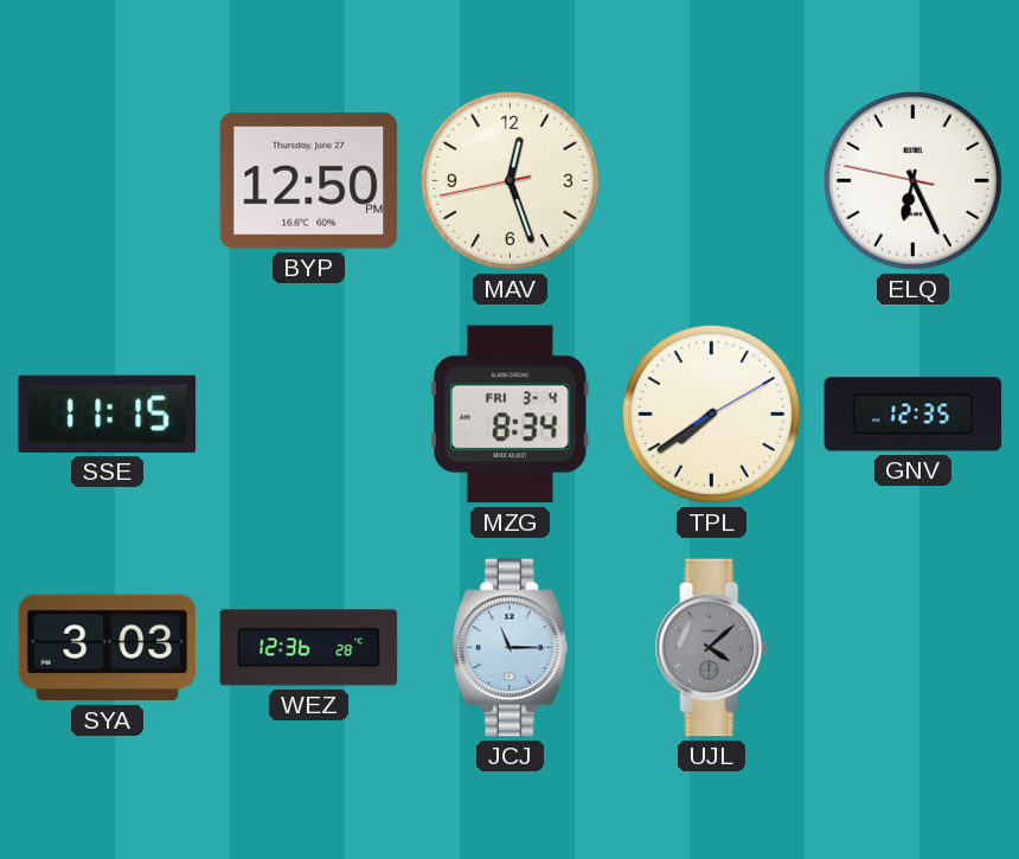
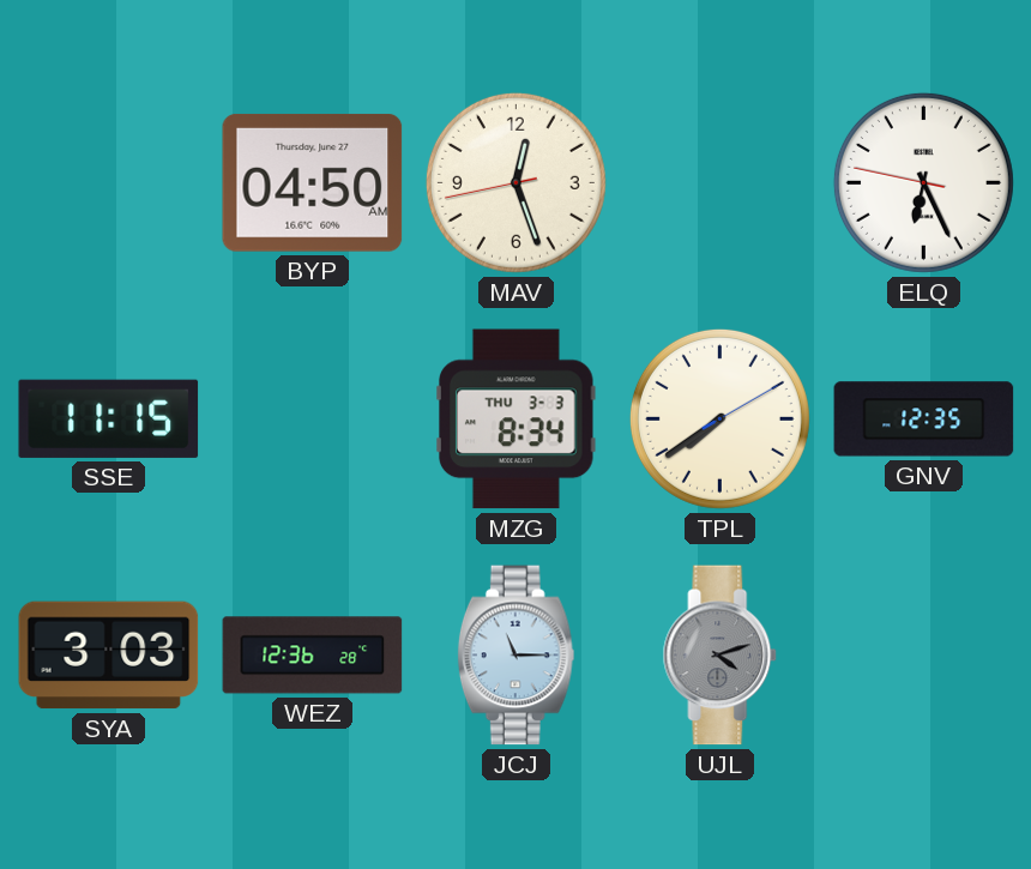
BYP: 12:50 -> 04:50
MZG date: FRI 3-4 -> THU 3-3
UJL: 4:08 -> 4:12
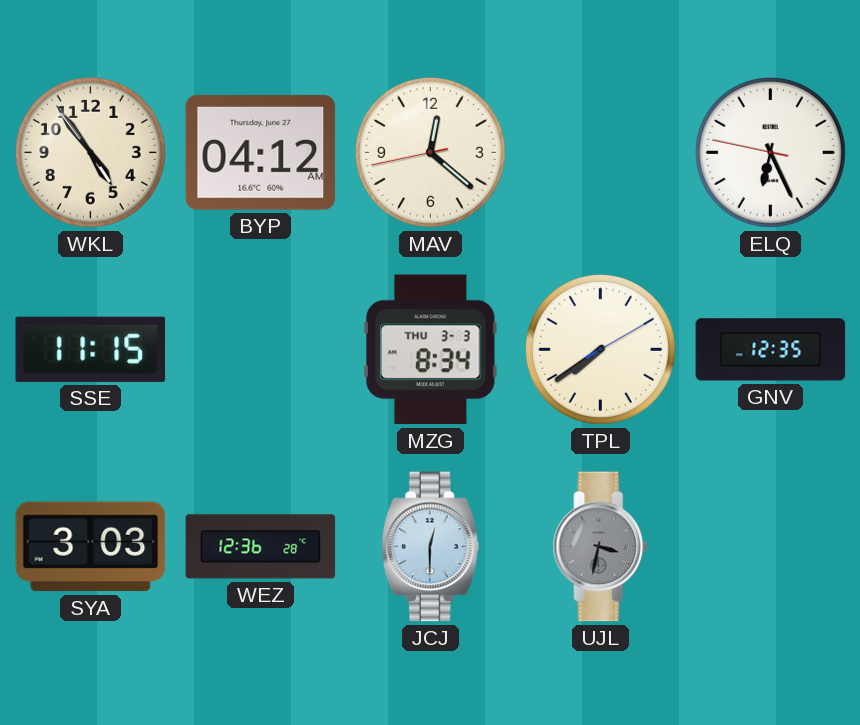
WKL: none -> 4:53
BYP: 04:50 -> 04:12
MAV: 12:26 -> 12:21
JCJ: 11:15 -> 12:30
UJL: 4:12 -> 3:32
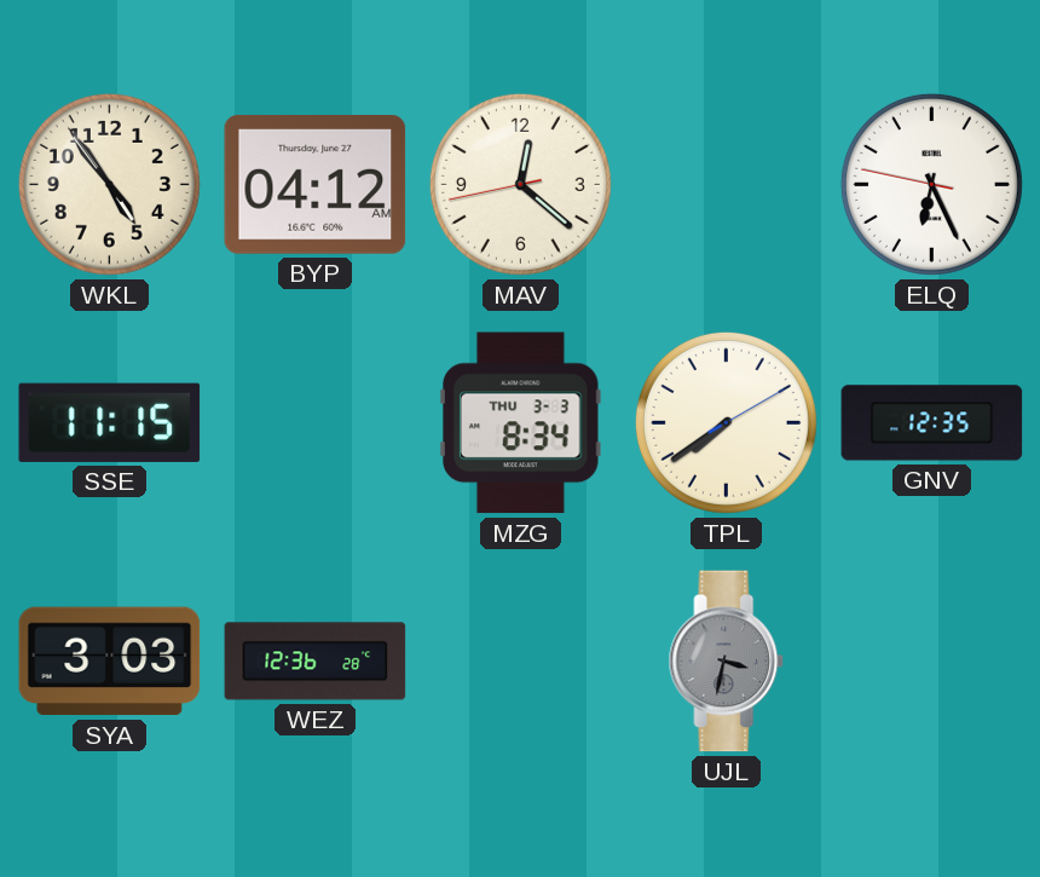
JCJ: 12:30 -> none
